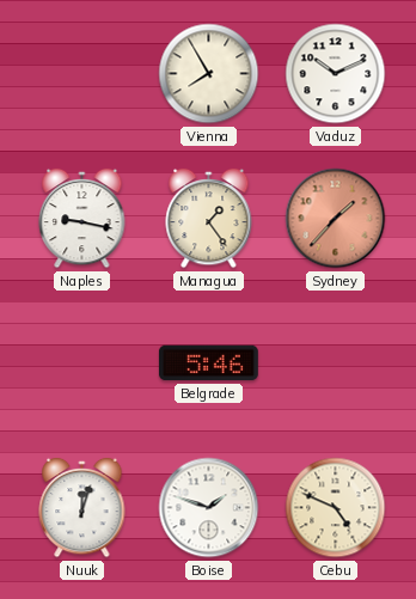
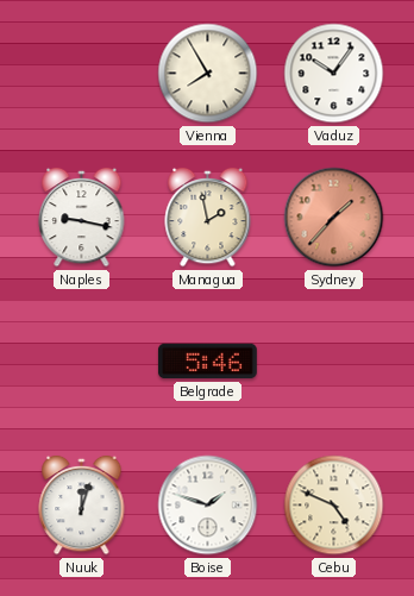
Vaduz: 10:11 -> 10:06
Managua: 1:24 -> 1:58
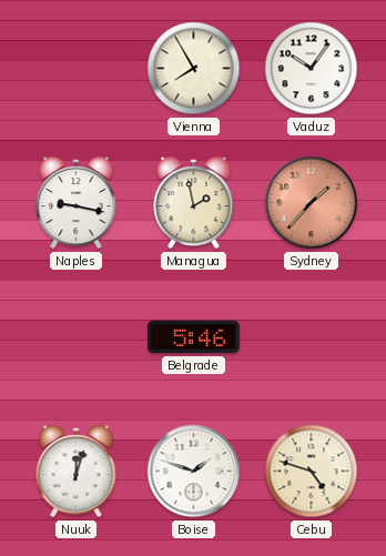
Cebu: 4:49 -> 4:48
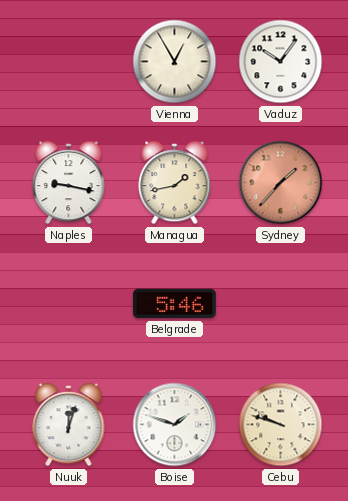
Vienna: 7:55 -> 12:55
Managua: 1:58 -> 1:43
Cebu: 4:48 -> 9:48
